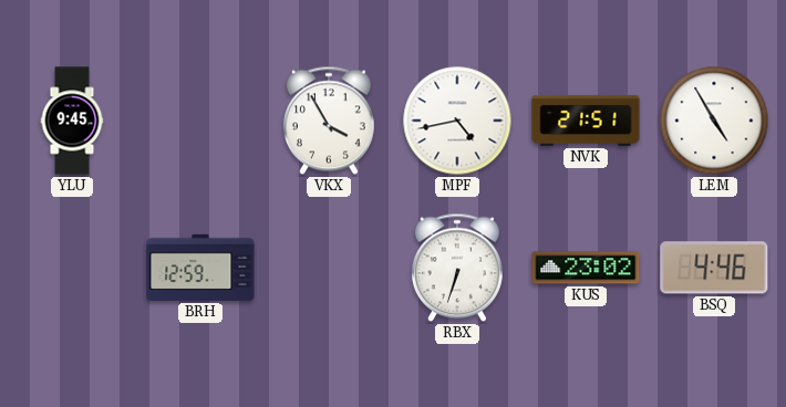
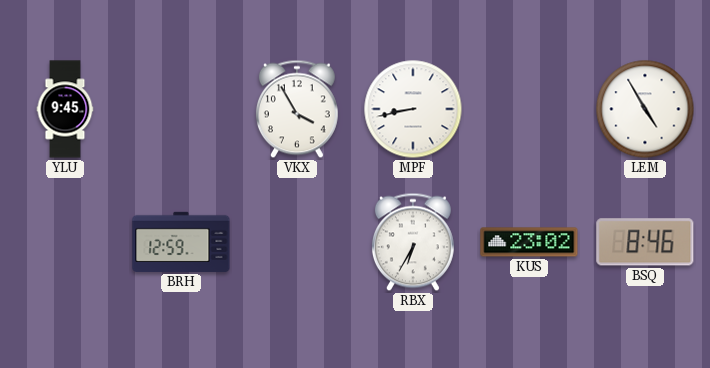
MPF: 4:43 -> 8:43
NVK: 21:51 -> none
RBX: 6:33 -> 6:35
BSQ: 4:46 -> 8:46
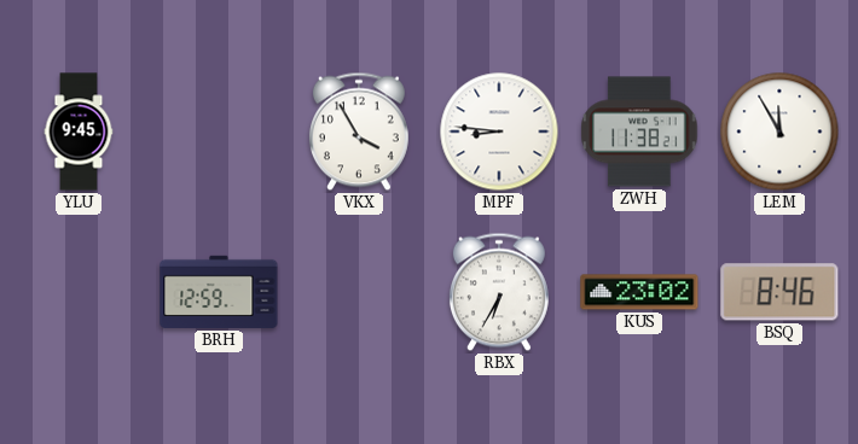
MPF: 8:43 -> 8:46
ZWH: none -> 11:38
LEM: 4:55 -> 11:55
